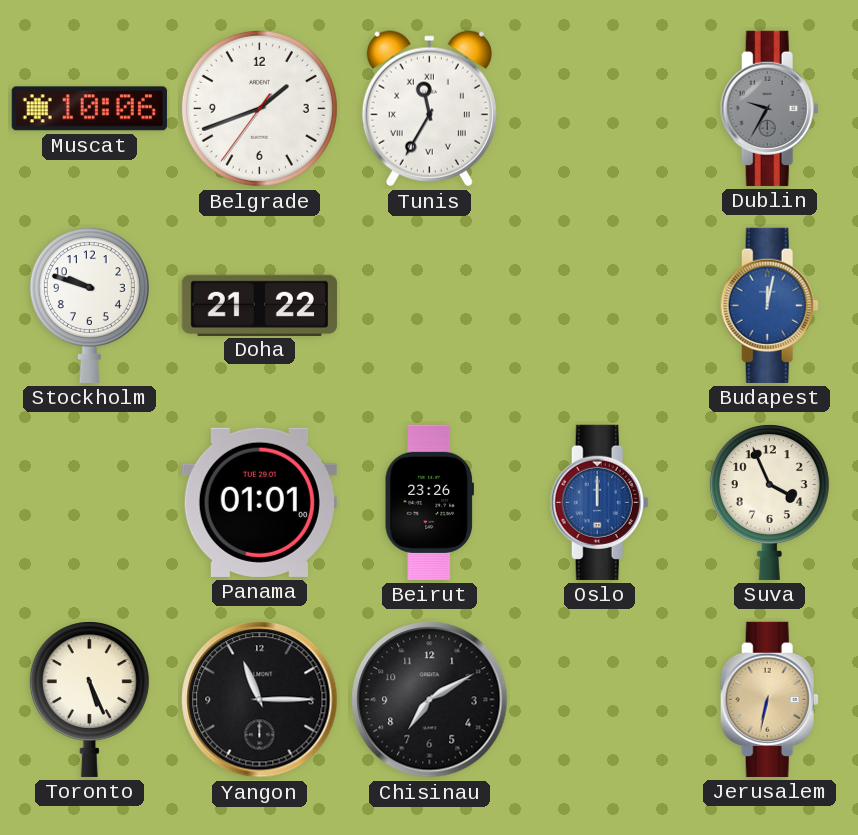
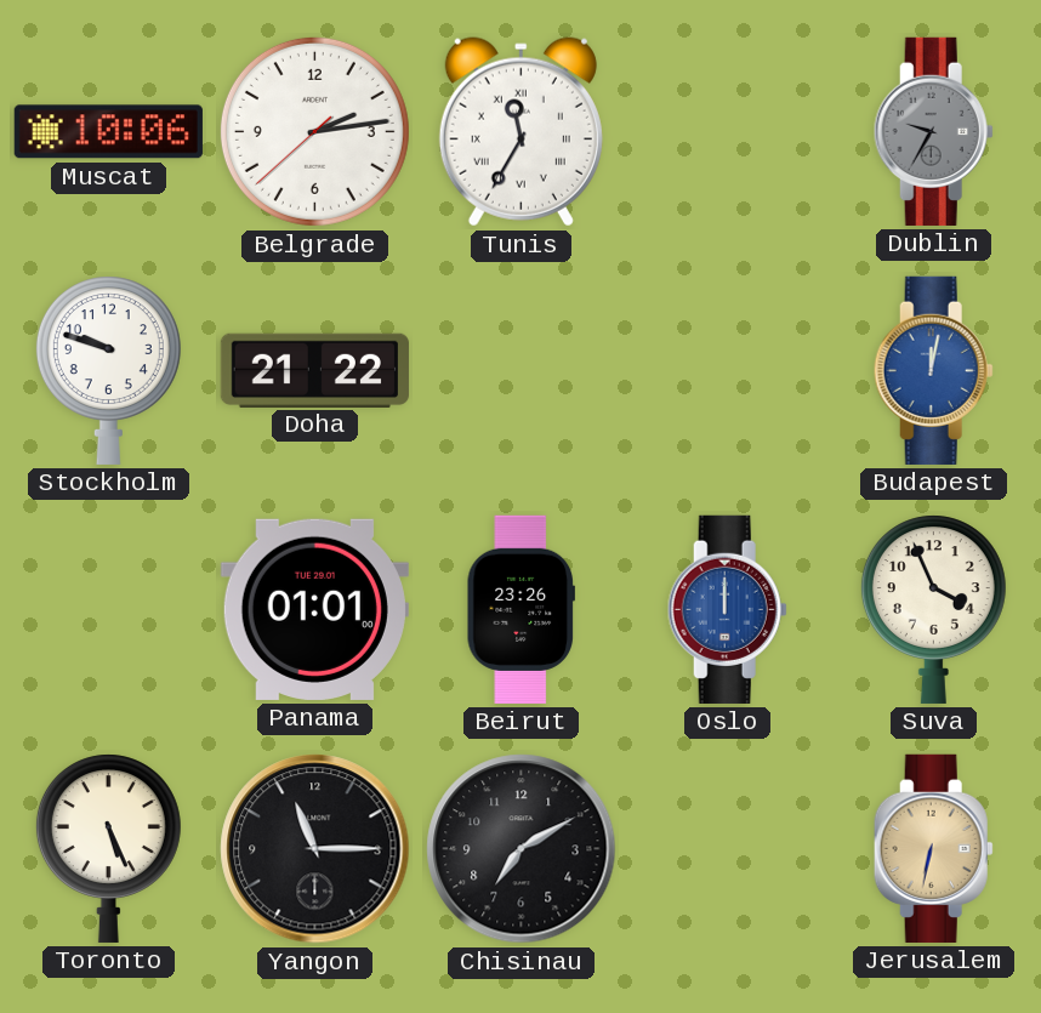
Belgrade: 1:41 -> 2:13
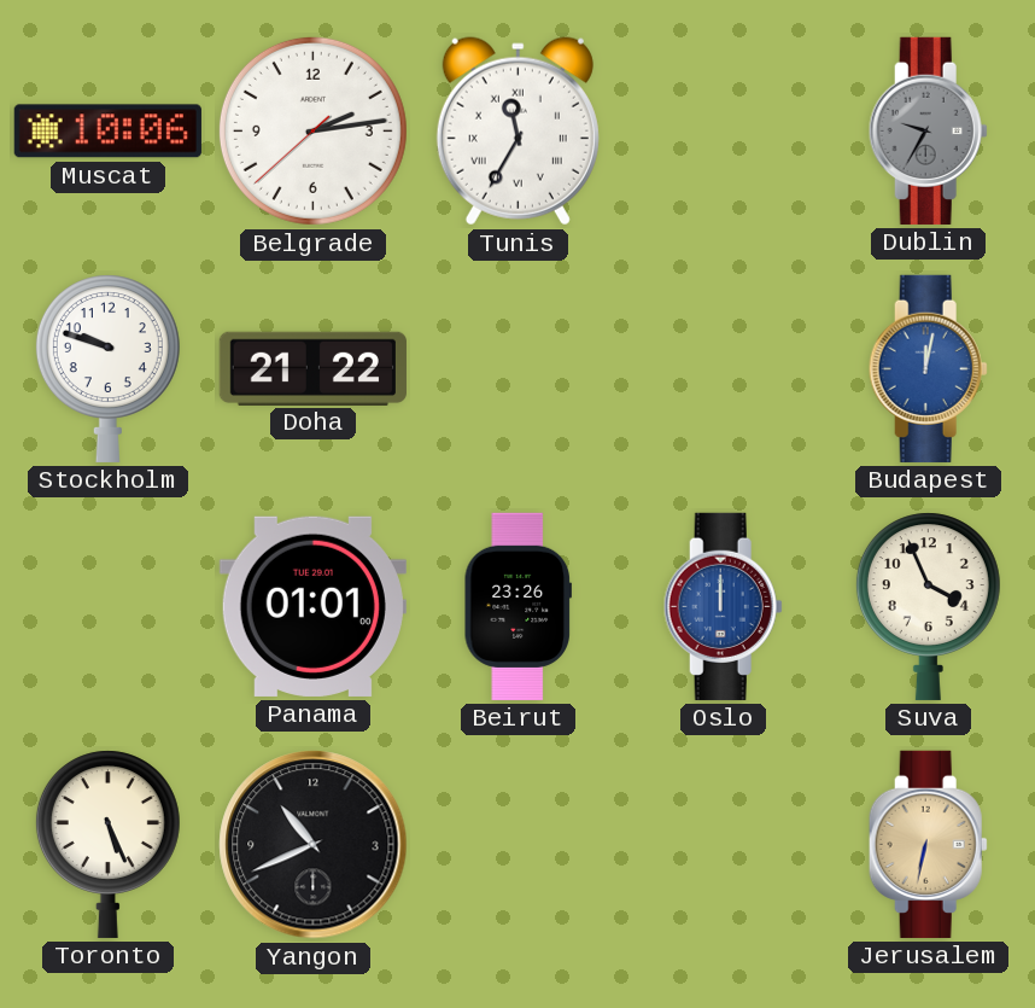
Yangon: 11:15 -> 10:41
Chisinau: 7:10 -> none
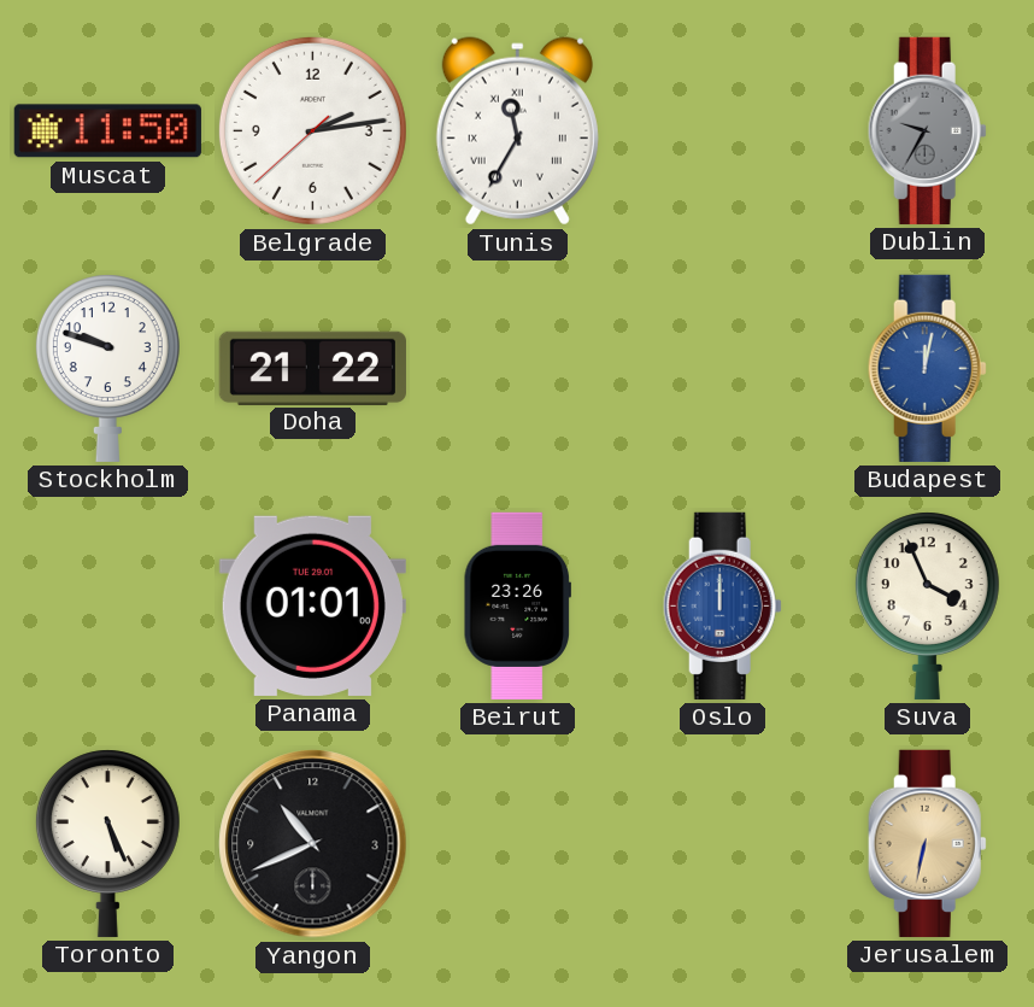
Muscat: 10:06 -> 11:50
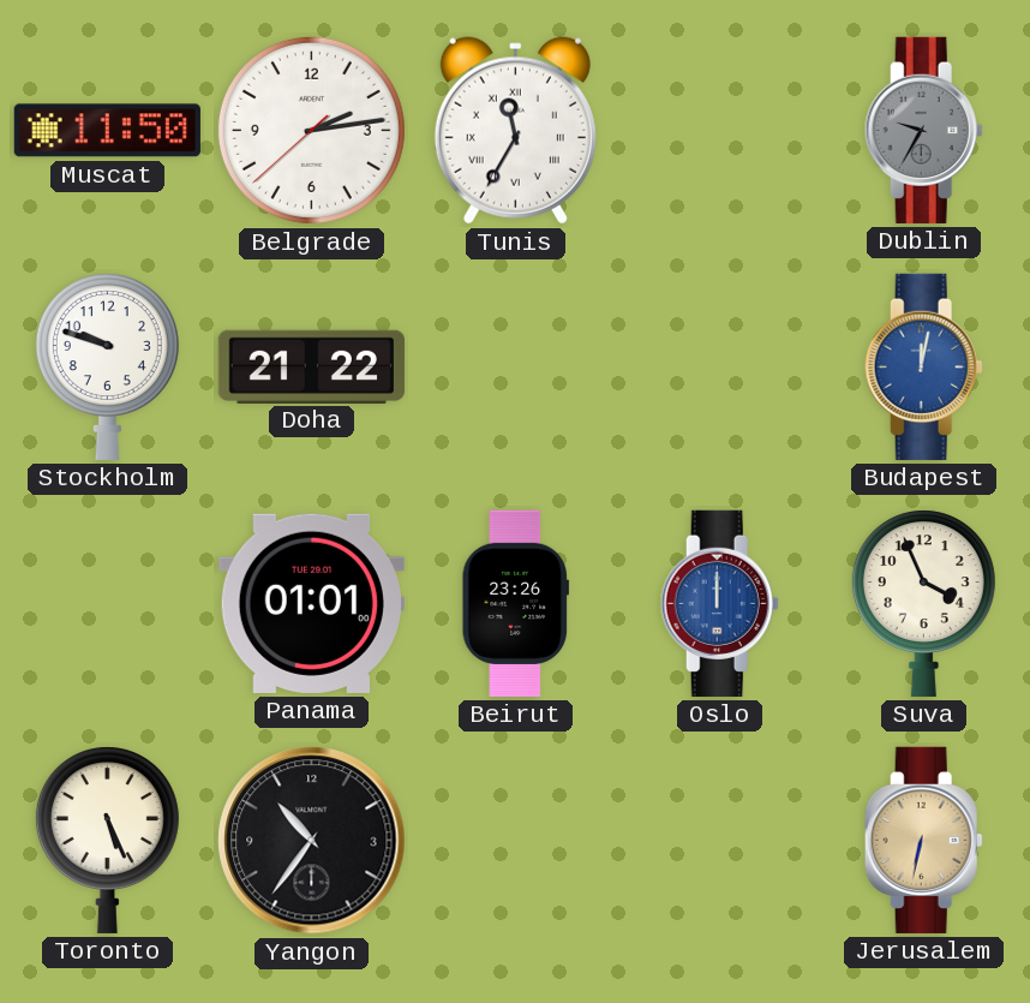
Yangon: 10:41 -> 10:36
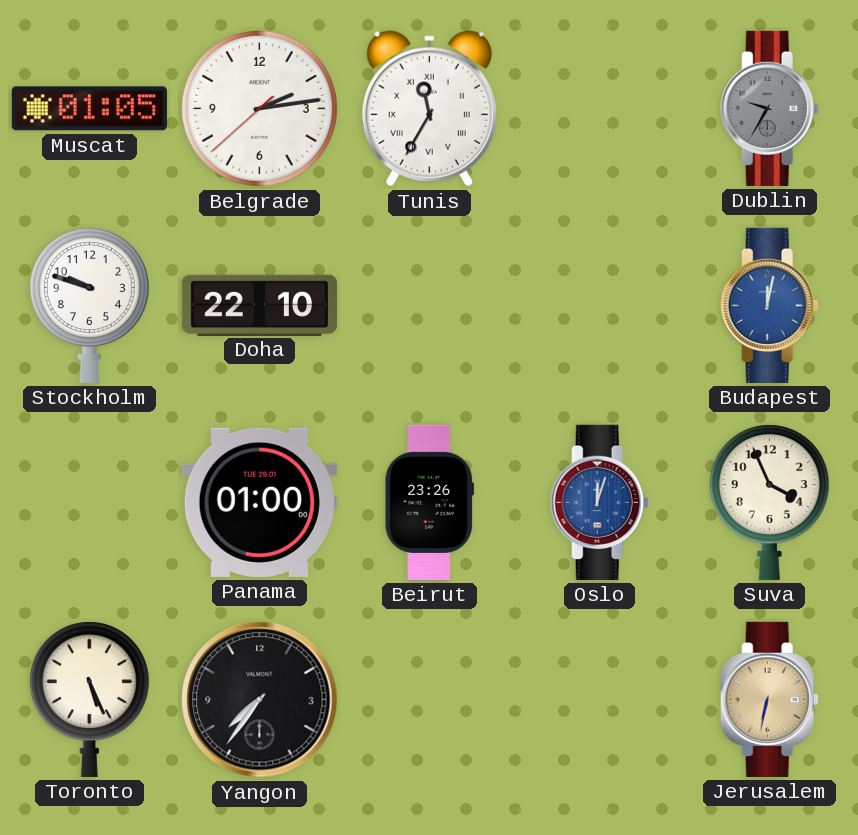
Muscat: 11:50 -> 01:05
Doha: 21:22 -> 22:10
Panama: 01:01 -> 01:00
Oslo: 12:00 -> 12:03
Yangon: 10:36 -> 7:36
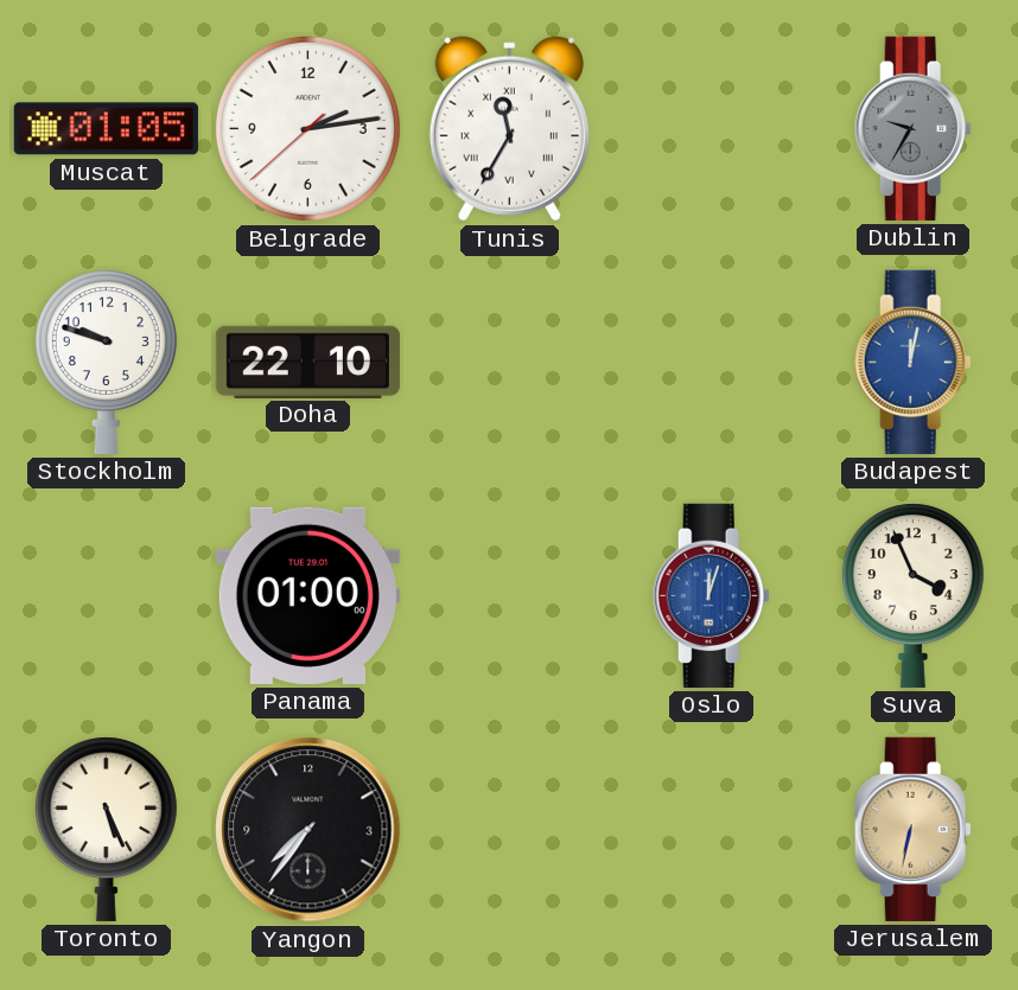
Beirut: 23:26 -> none
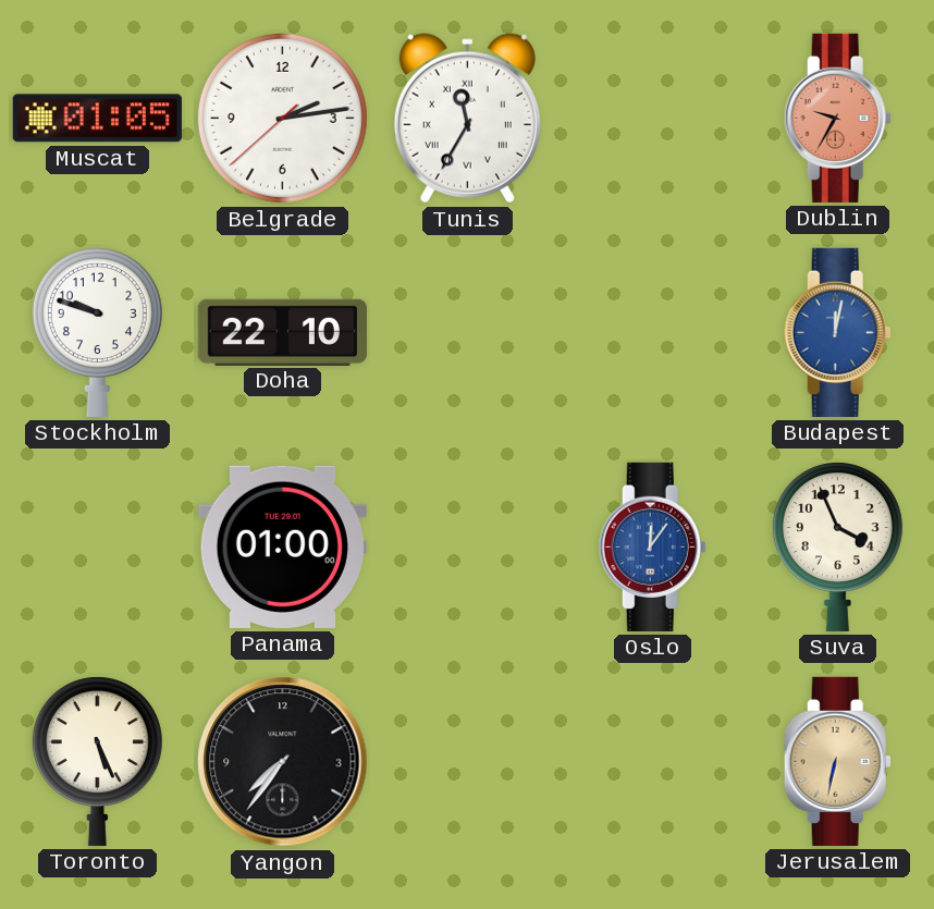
Dublin dial: grey -> salmon
Oslo: 12:03 -> 12:06
